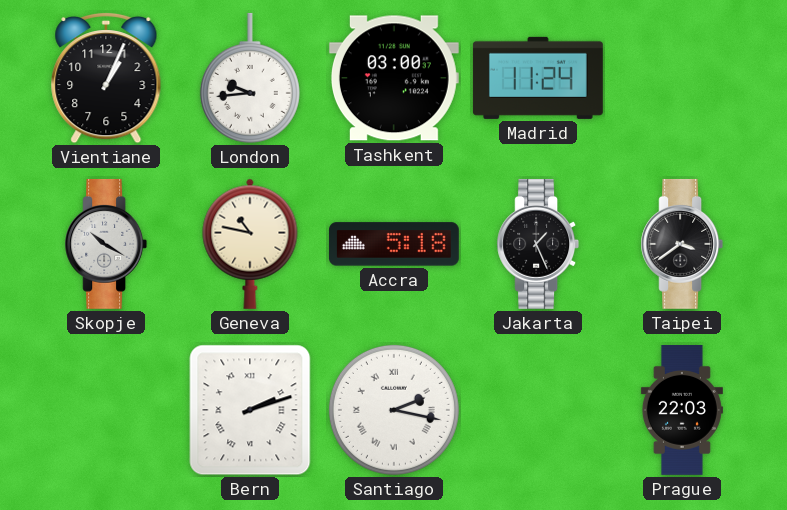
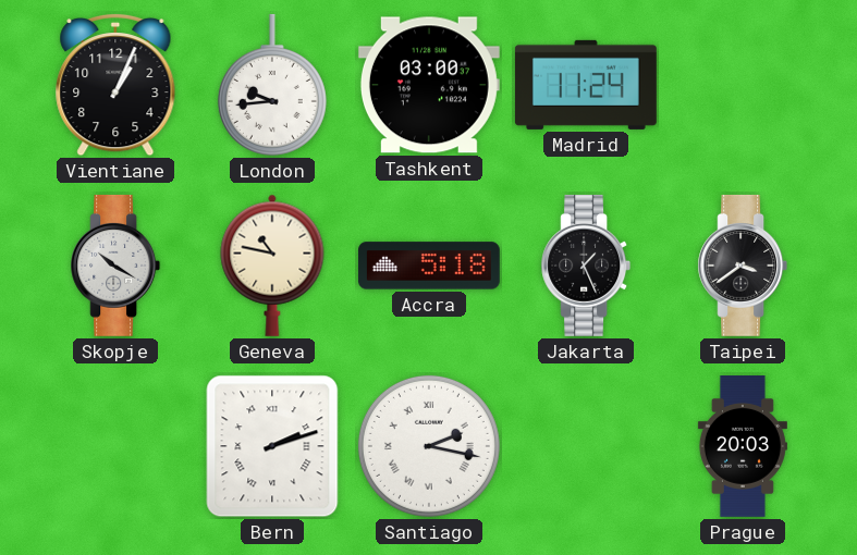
Prague: 22:03 -> 20:03
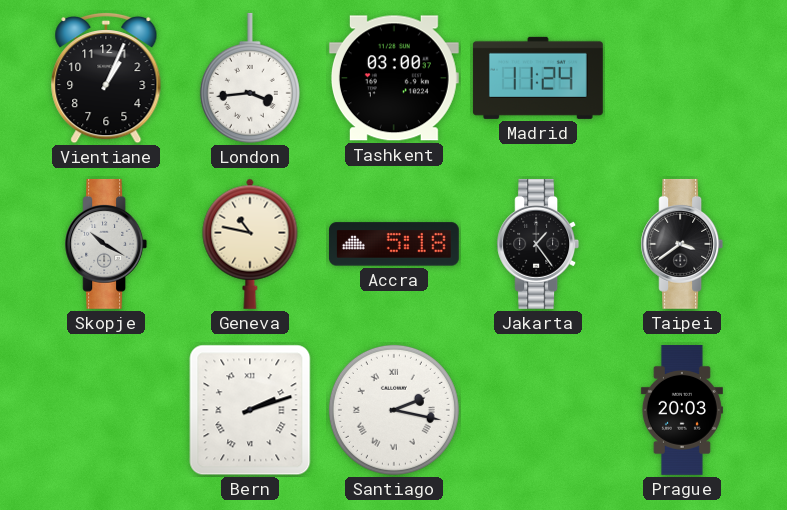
London: 9:44 -> 3:44
Jakarta: 1:26 -> 1:24
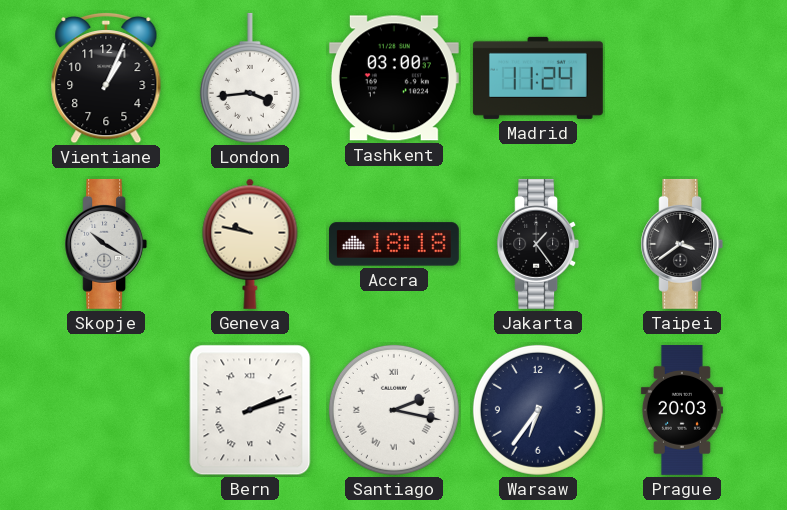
Geneva: 10:47 -> 9:47
Accra: 5:18 -> 18:18
Warsaw: none -> 6:36
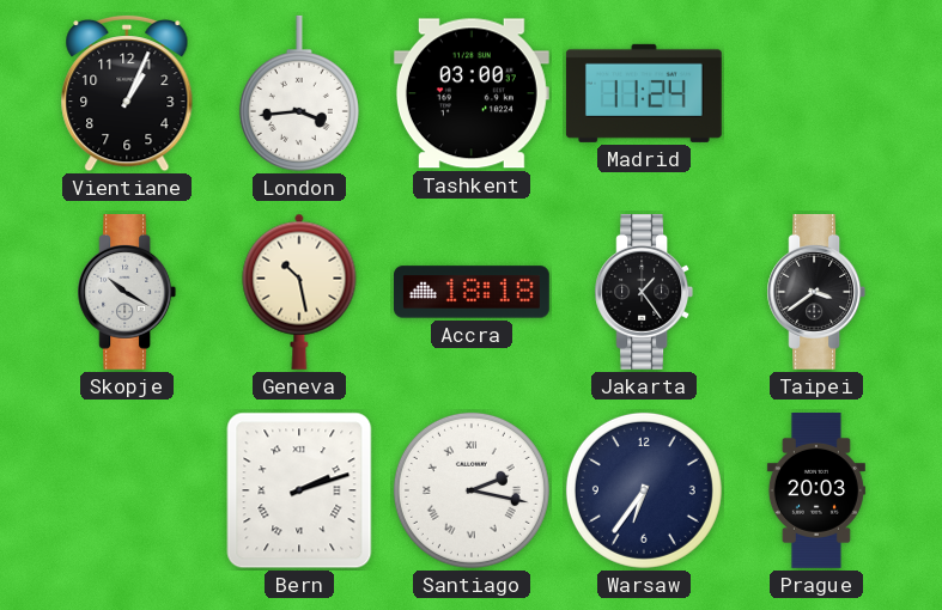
Geneva: 9:47 -> 10:28
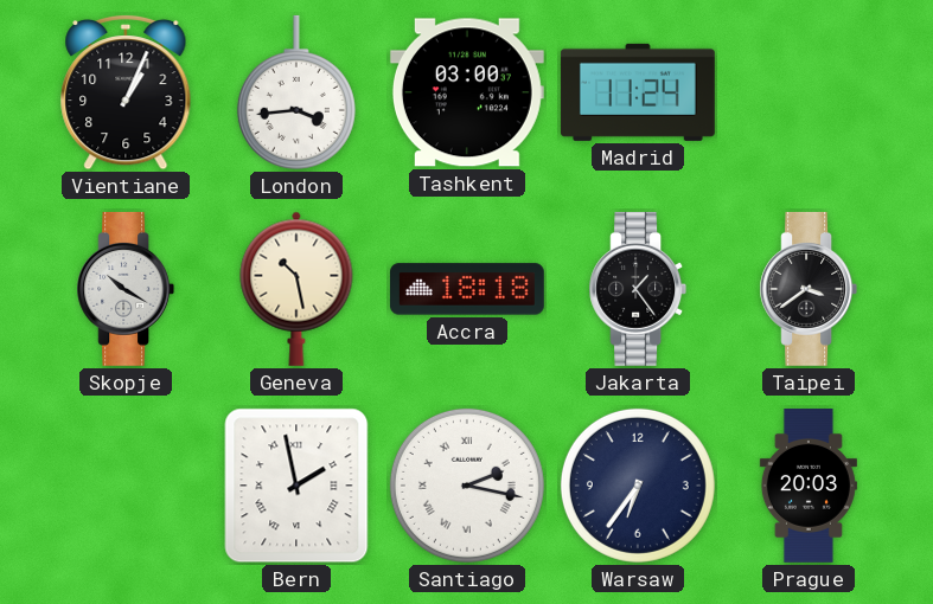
Bern: 2:12 -> 1:58
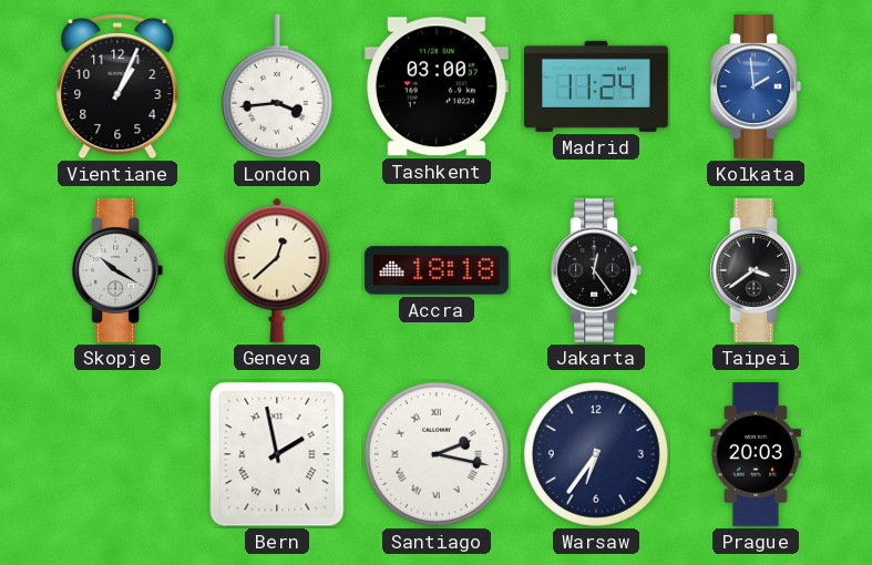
Kolkata: none -> 1:59
Geneva: 10:28 -> 12:38
Jakarta: 1:24 -> 12:24
